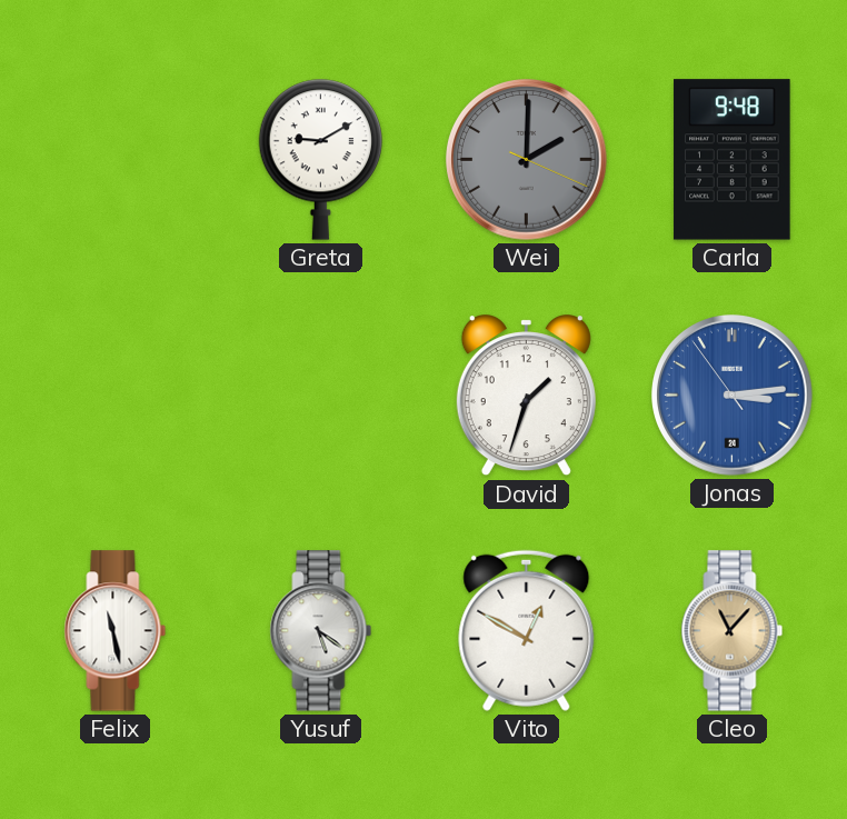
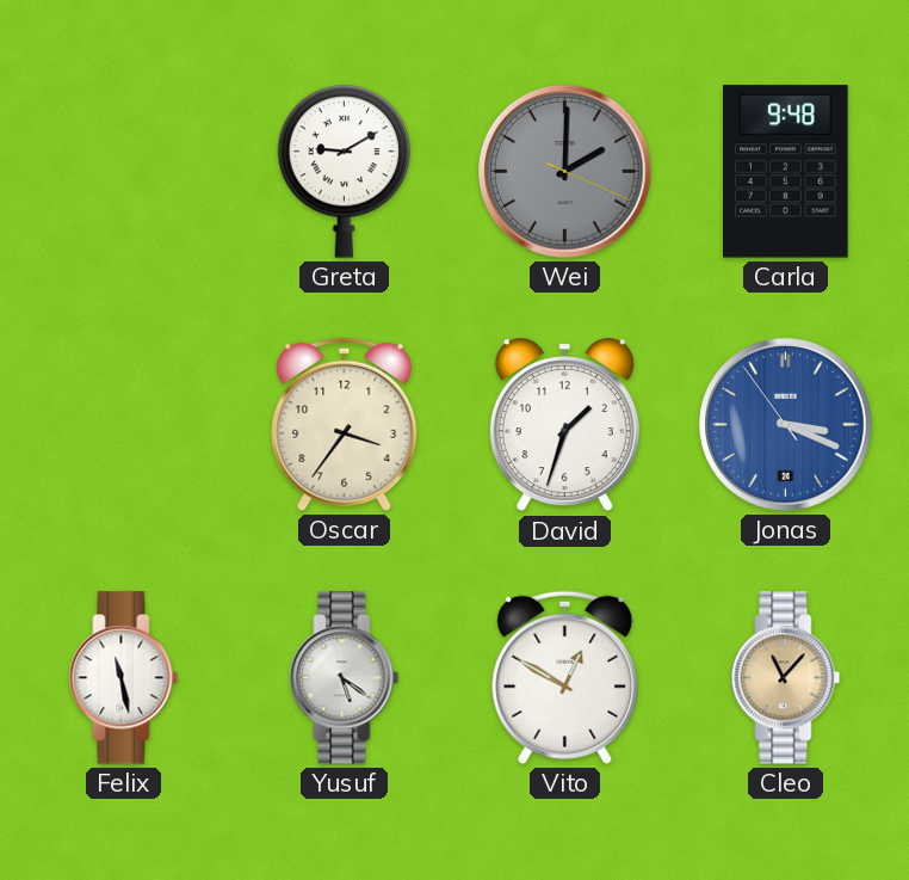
Oscar: none -> 3:36
Jonas: 3:13 -> 3:18
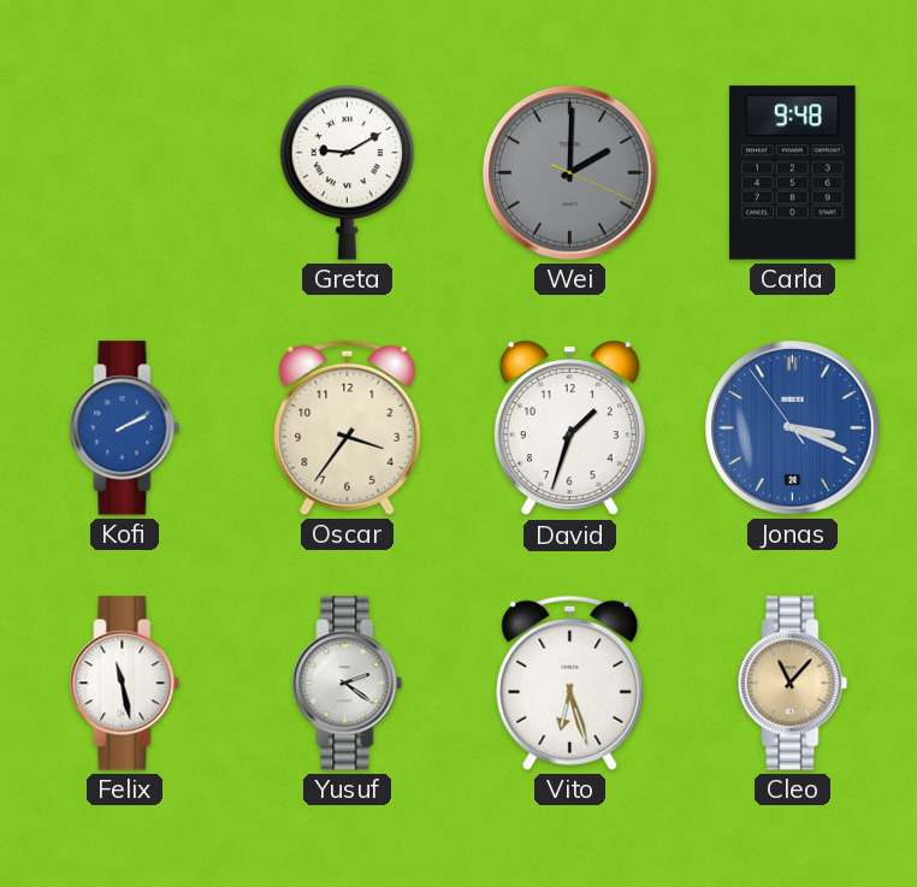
Kofi: none -> 2:10
Yusuf: 5:21 -> 2:21
Vito: 12:50 -> 6:27
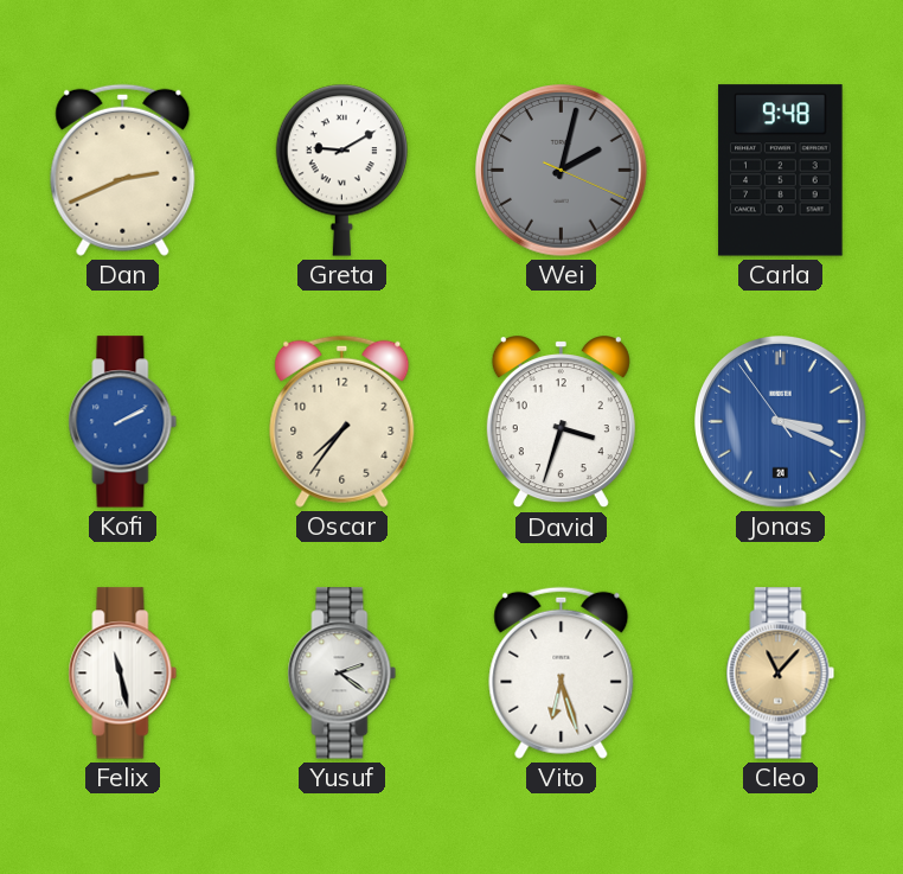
Dan: none -> 2:41
Wei: 2:00 -> 2:02
Oscar: 3:36 -> 7:36
David: 1:33 -> 3:33
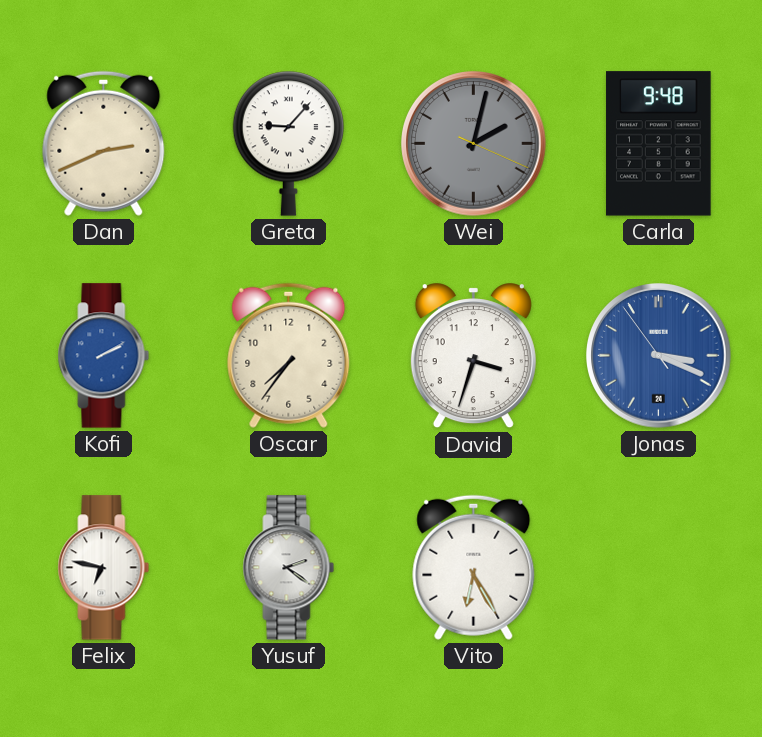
Greta: 9:10 -> 9:07
Felix: 11:28 -> 6:47
Vito: 6:27 -> 6:25
Cleo: 11:07 -> none
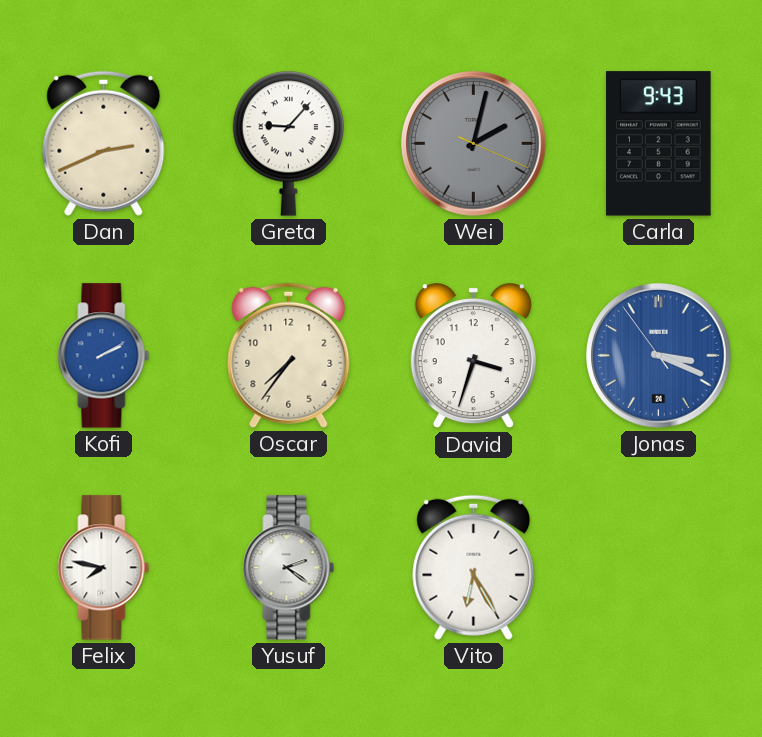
Carla: 9:48 -> 9:43
Felix: 6:47 -> 7:47
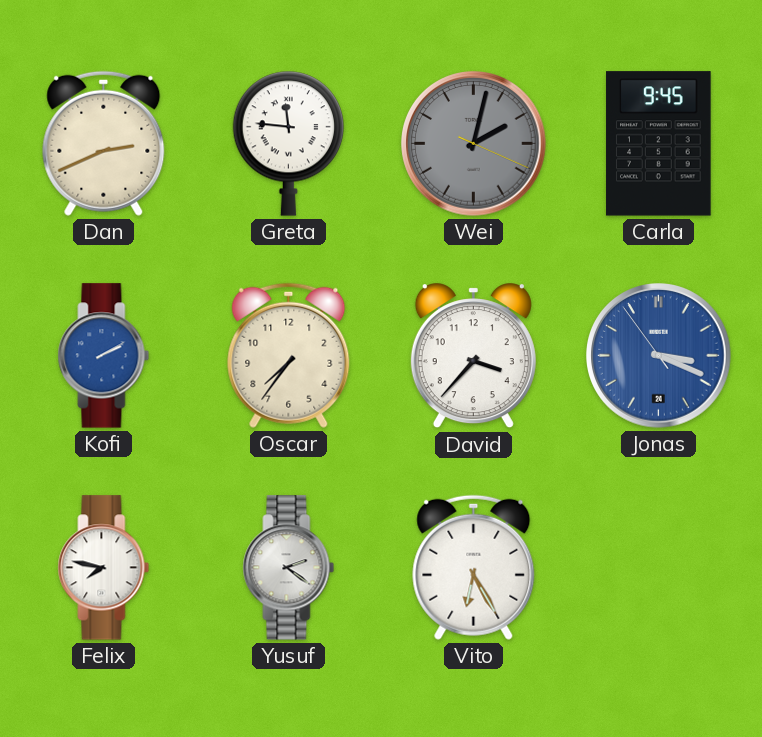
Greta: 9:07 -> 11:46
Carla: 9:43 -> 9:45
David: 3:33 -> 3:37
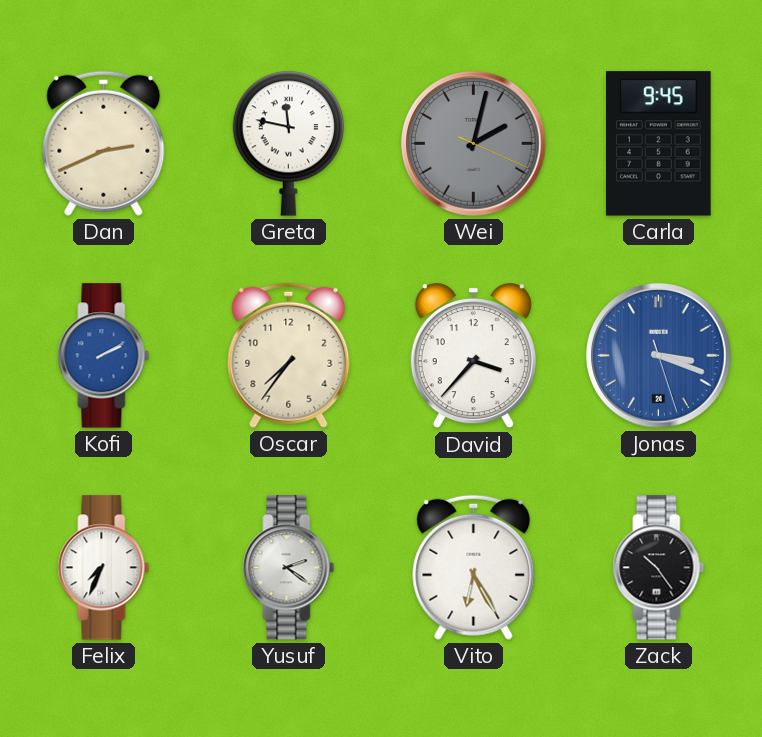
Greta: 11:46 -> 11:47
Jonas: 3:18:54 -> 3:18:27
Felix: 7:47 -> 7:34
Zack: none -> 10:24
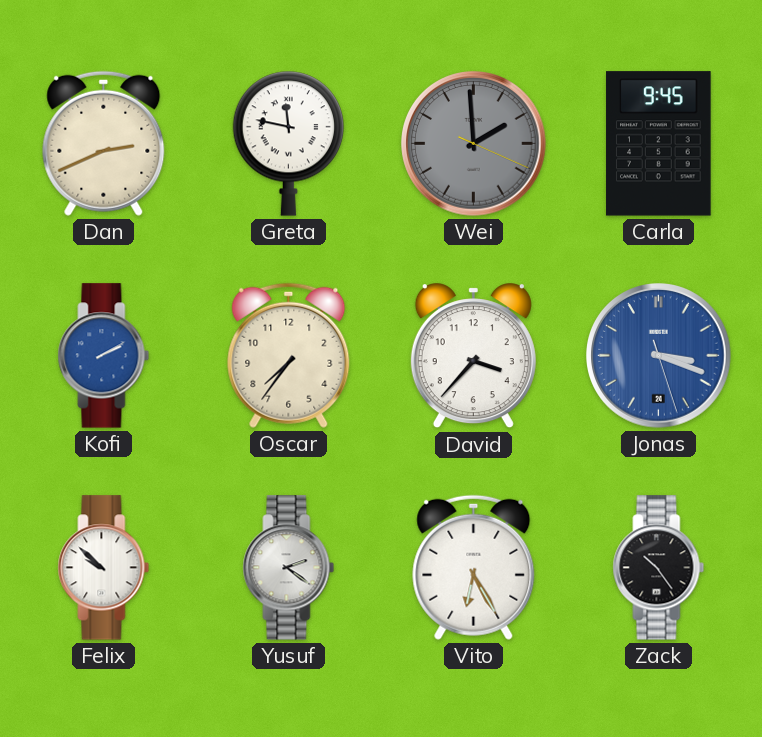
Wei: 2:02 -> 1:59
Felix: 7:34 -> 9:52
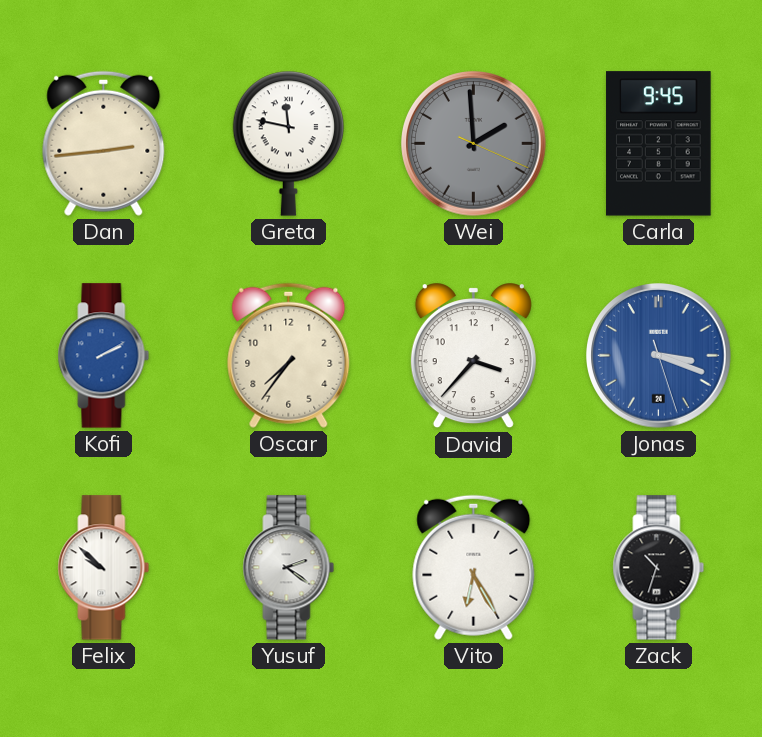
Dan: 2:41 -> 2:44
Zack: 10:24 -> 10:33
